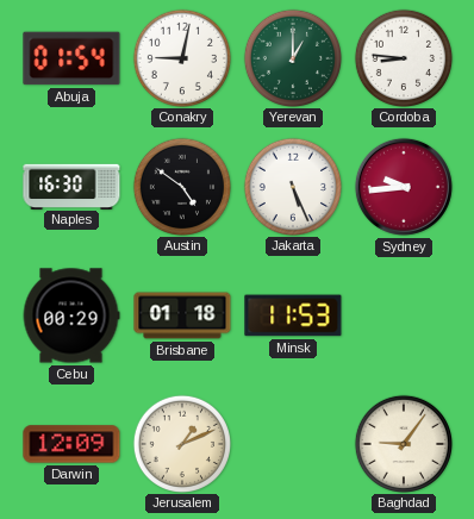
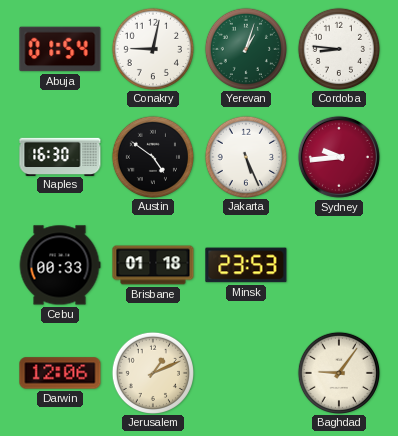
Yerevan: 1:00 -> 1:03
Cebu: 00:29 -> 00:33
Minsk: 11:53 -> 23:53
Darwin: 12:09 -> 12:06
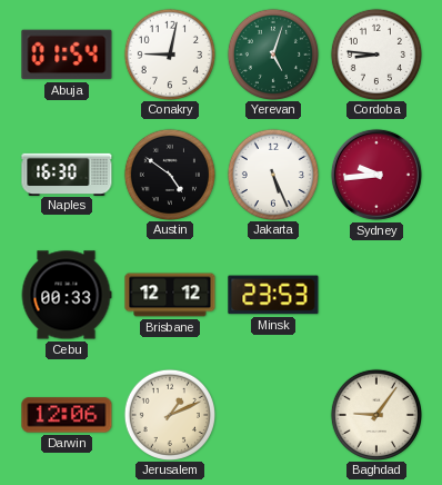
Yerevan: 1:03 -> 5:03
Brisbane: 01:18 -> 12:12
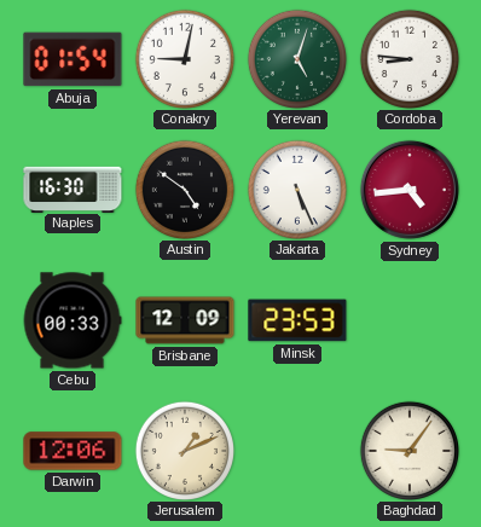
Sydney: 9:44 -> 4:44
Brisbane: 12:12 -> 12:09
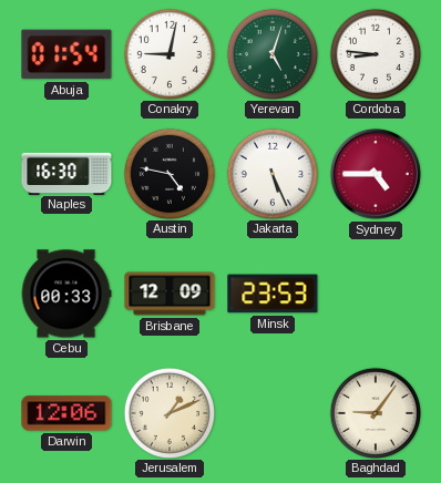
Austin: 4:51 -> 4:47
Sydney: 4:44 -> 4:45
